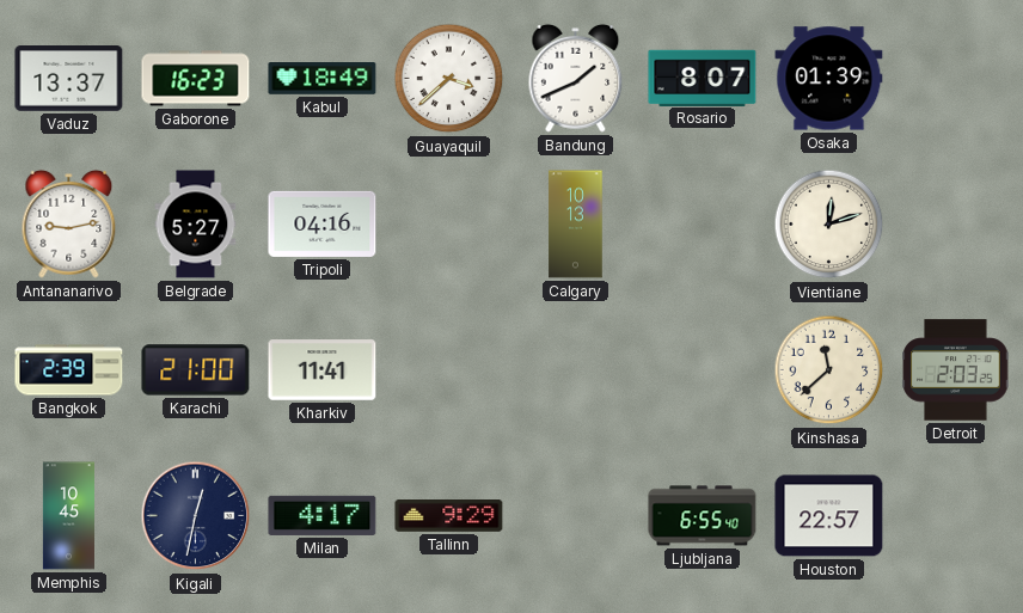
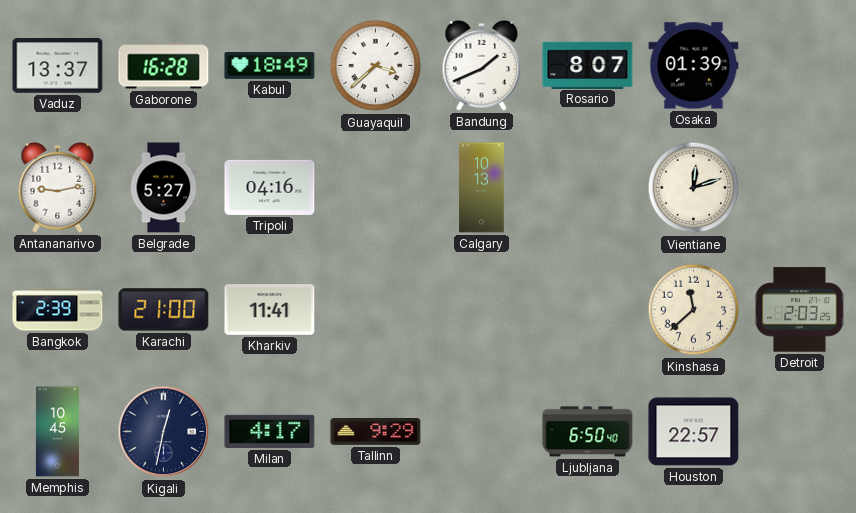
Gaborone: 16:23 -> 16:28
Ljubljana: 6:55 -> 6:50
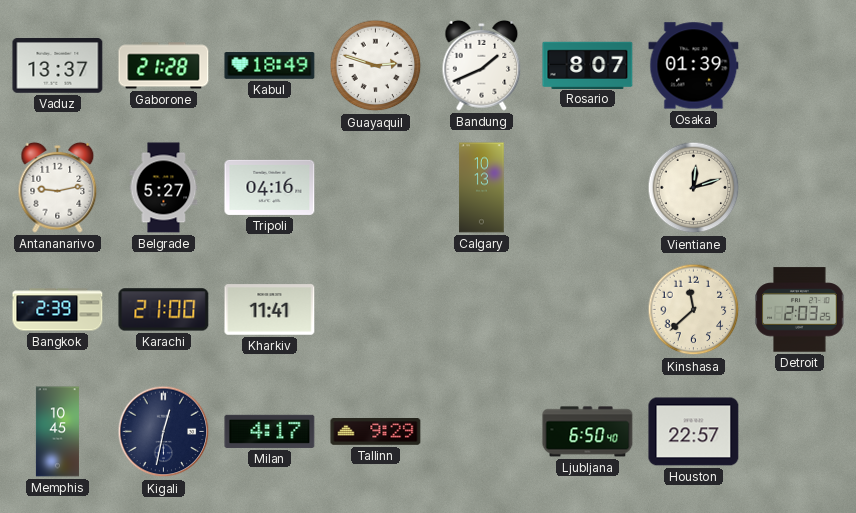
Gaborone: 16:28 -> 21:28
Guayaquil: 3:38 -> 2:48
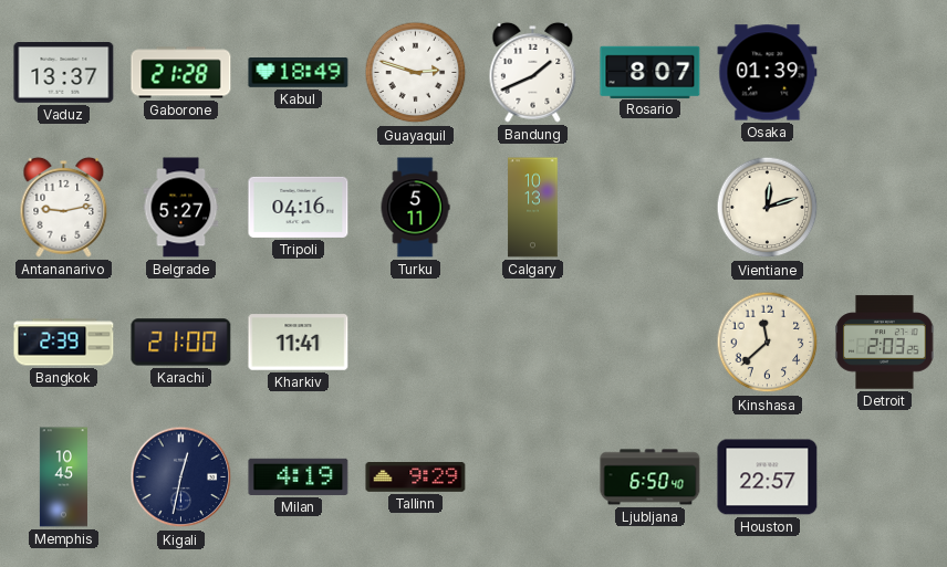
Turku: none -> 5:11
Milan: 4:17 -> 4:19
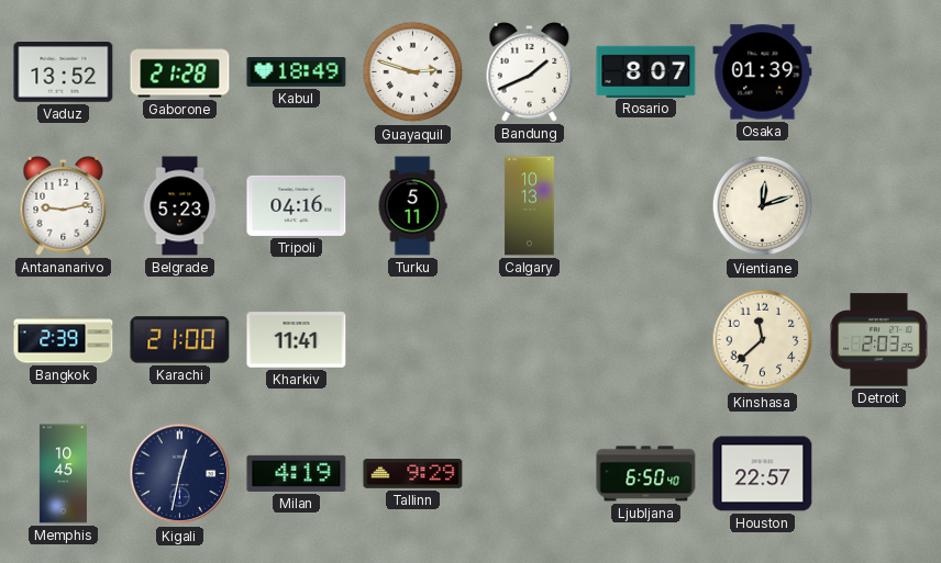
Vaduz: 13:37 -> 13:52
Belgrade: 5:27 -> 5:23
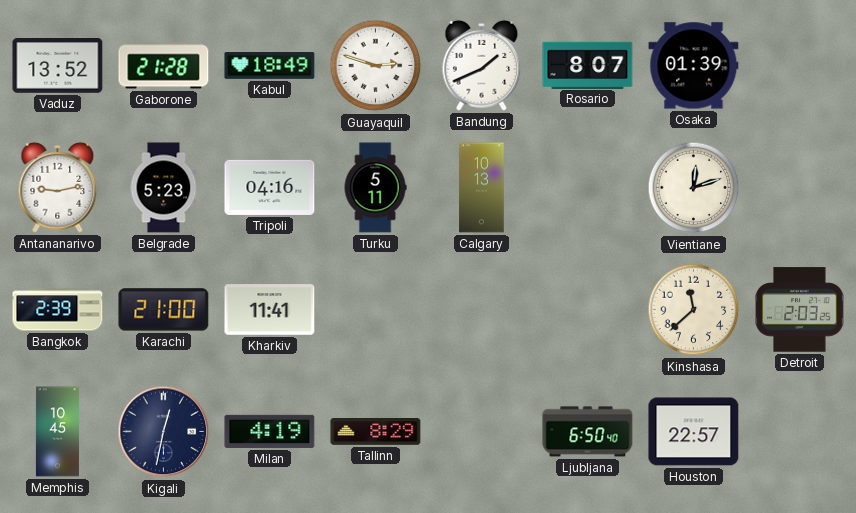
Tallinn: 9:29 -> 8:29
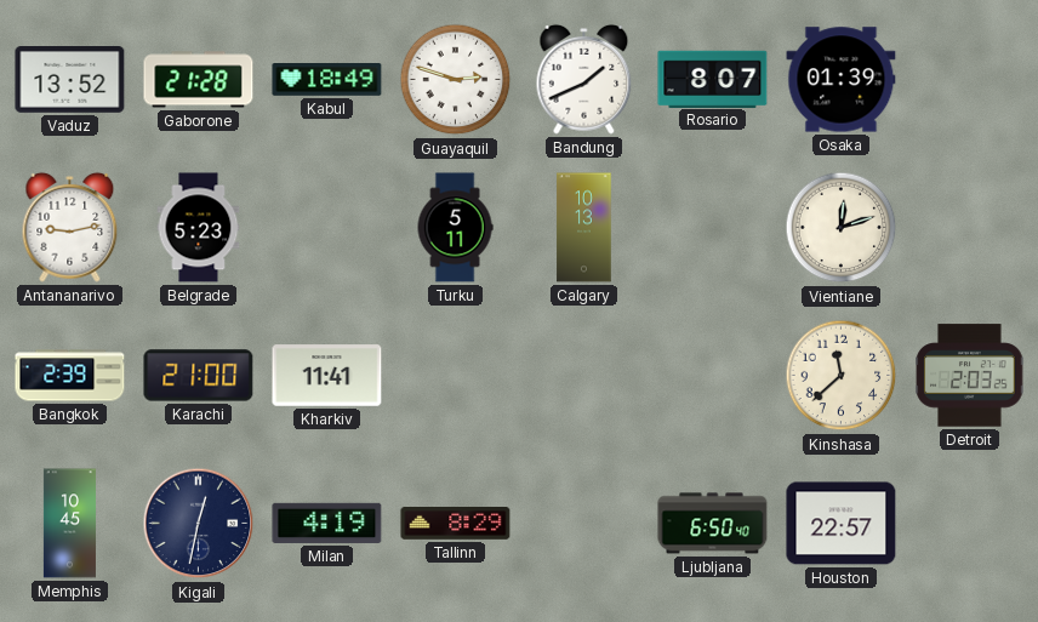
Tripoli: 04:16 -> none
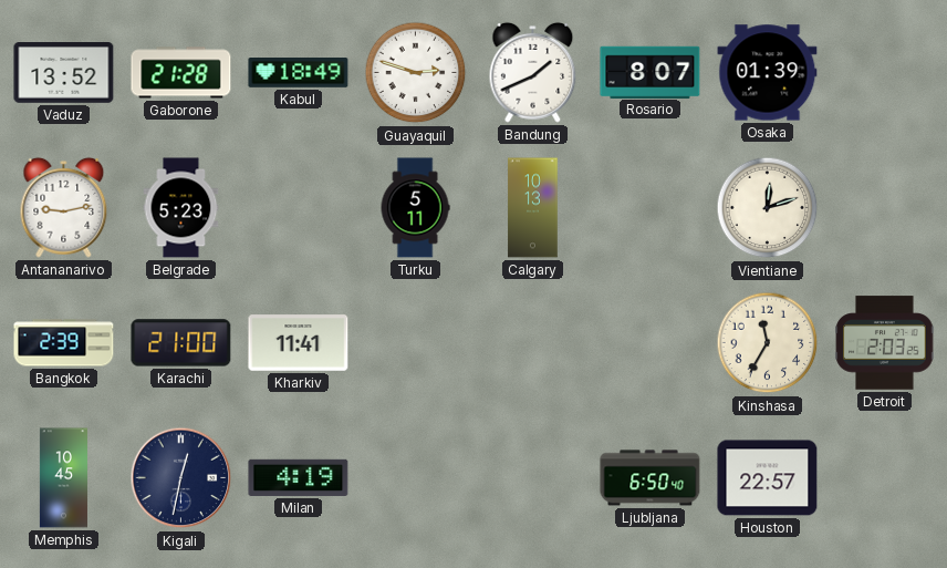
Kinshasa: 11:38 -> 11:35
Tallinn: 8:29 -> none
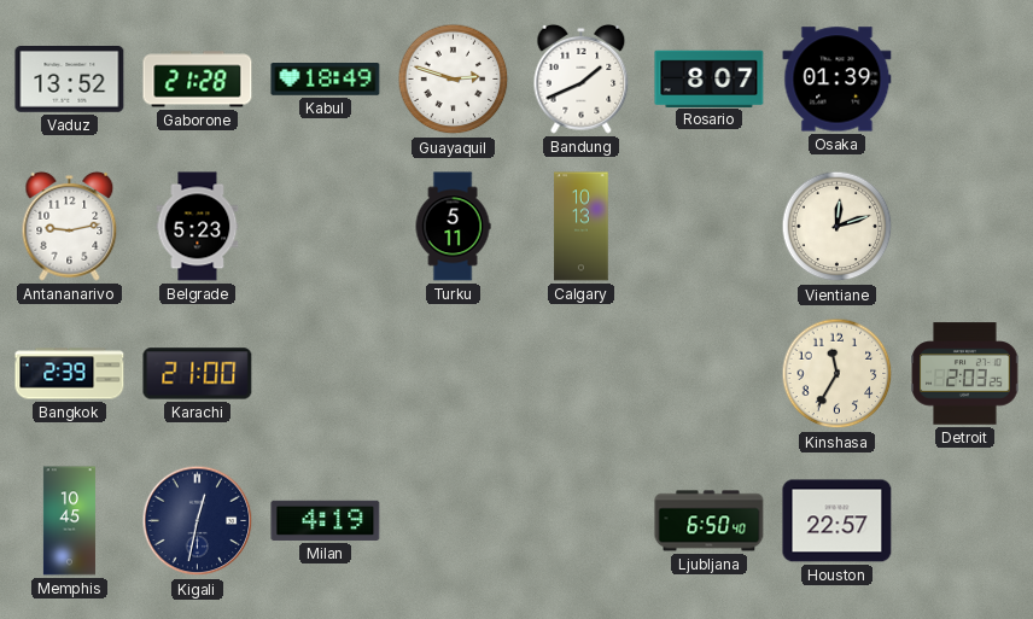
Kharkiv: 11:41 -> none
